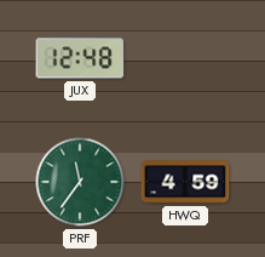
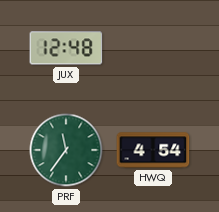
HWQ: 4:59 -> 4:54
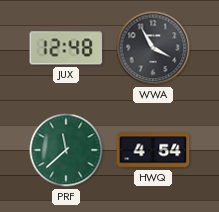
WWA: none -> 3:55
PRF: 11:36 -> 11:38
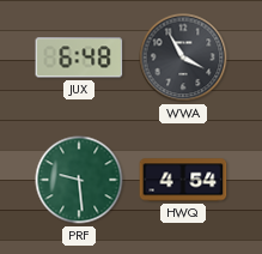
JUX: 12:48 -> 6:48
PRF: 11:38 -> 9:29
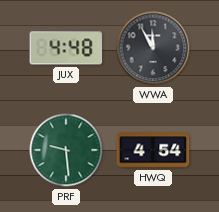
JUX: 6:48 -> 4:48
WWA: 3:55 -> 11:55
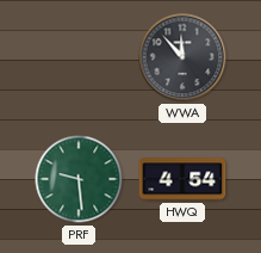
JUX: 4:48 -> none
WWA: 11:55 -> 11:53
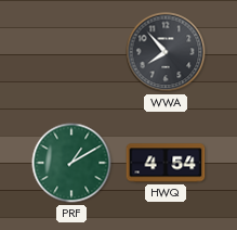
WWA: 11:53 -> 7:53
PRF: 9:29 -> 1:10
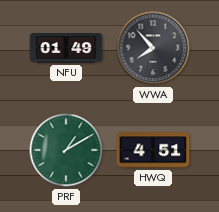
NFU: none -> 01:49
HWQ: 4:54 -> 4:51
